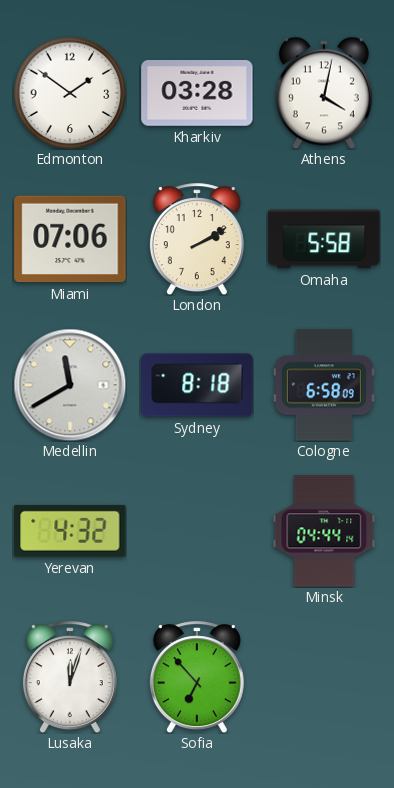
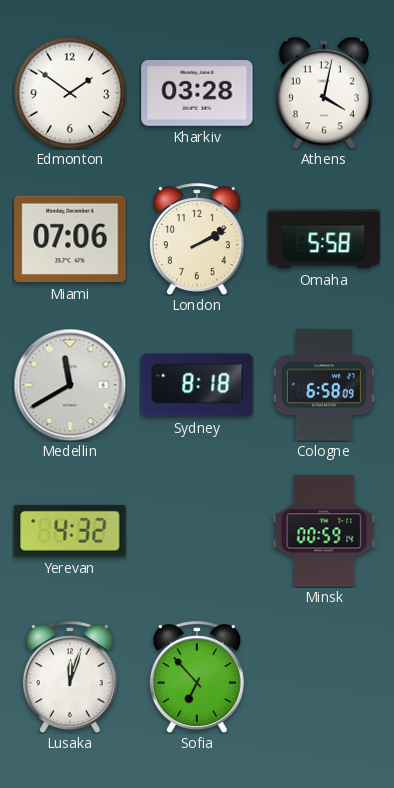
Minsk: 04:44 -> 00:59
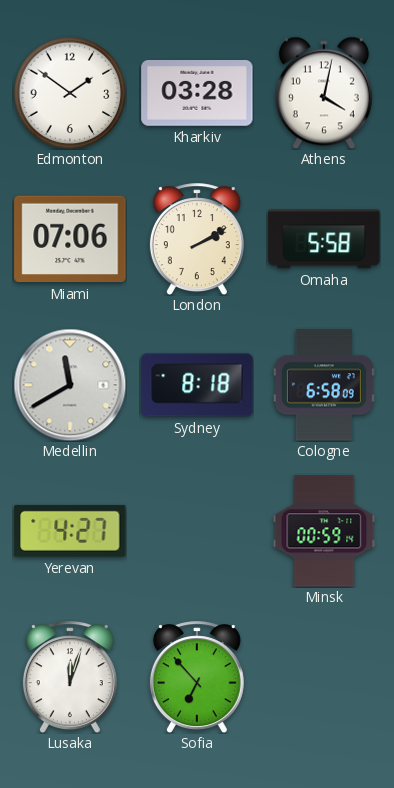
Yerevan: 4:32 -> 4:27
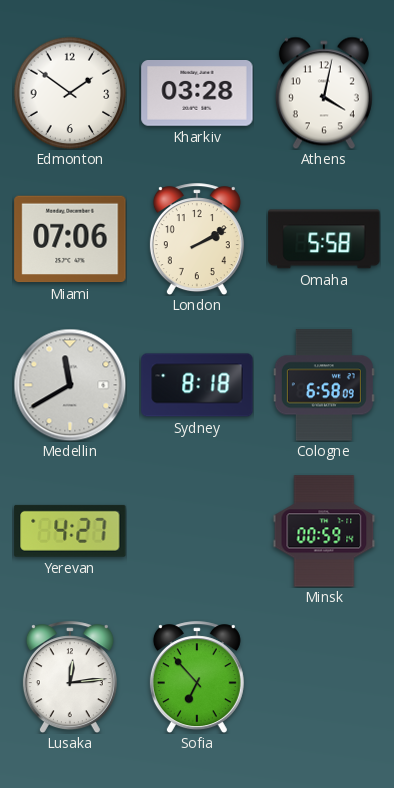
Lusaka: 12:03 -> 12:14
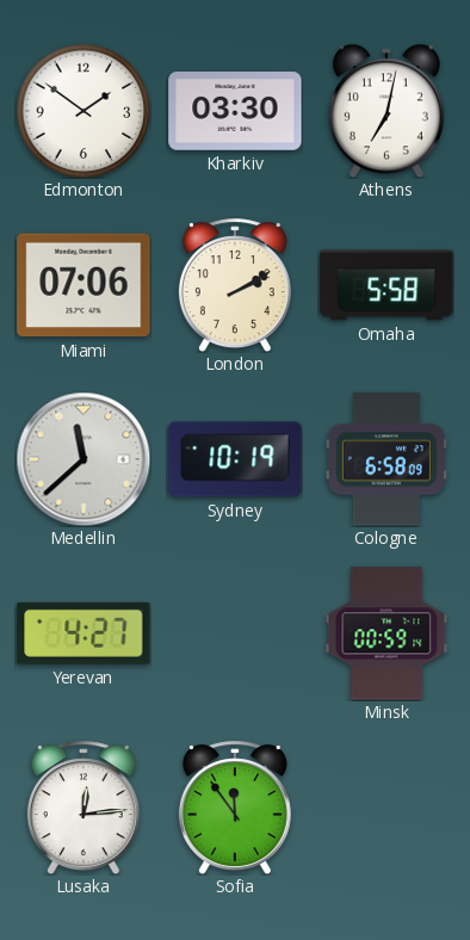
Kharkiv: 03:28 -> 03:30
Athens: 4:02 -> 7:02
Medellin: 11:40 -> 11:38
Sydney: 8:18 -> 10:19
Sofia: 6:53 -> 11:54
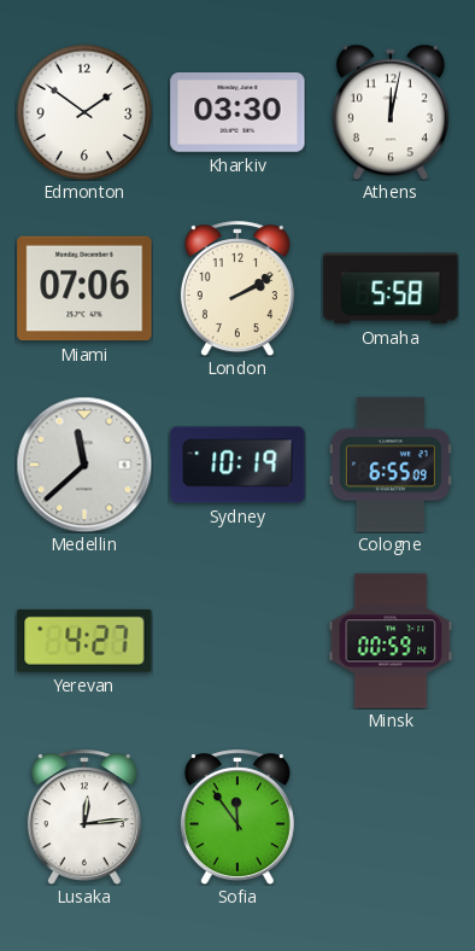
Athens: 7:02 -> 12:02
Cologne: 6:58 -> 6:55
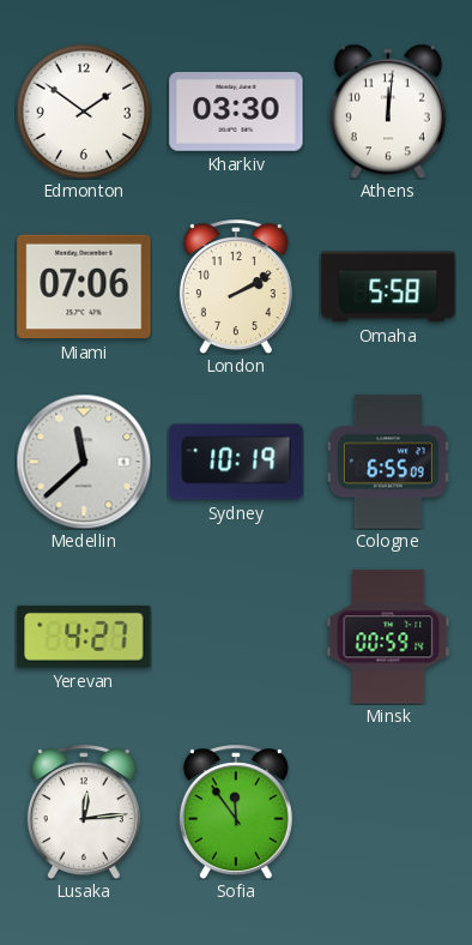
Athens: 12:02 -> 12:01
